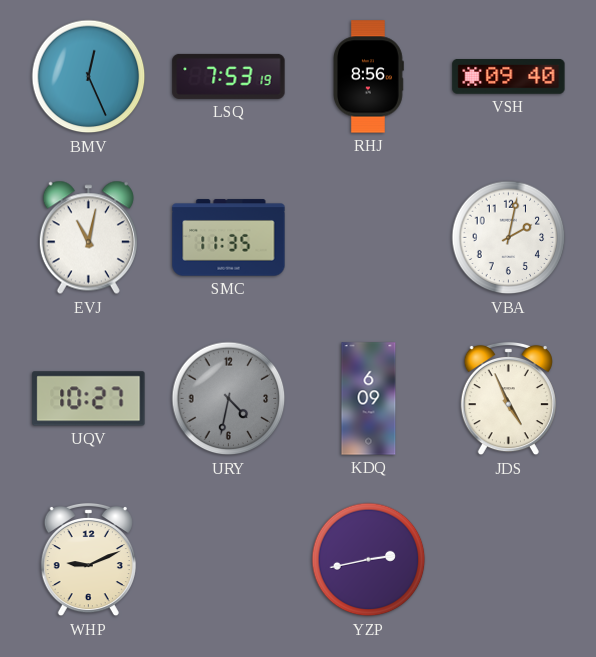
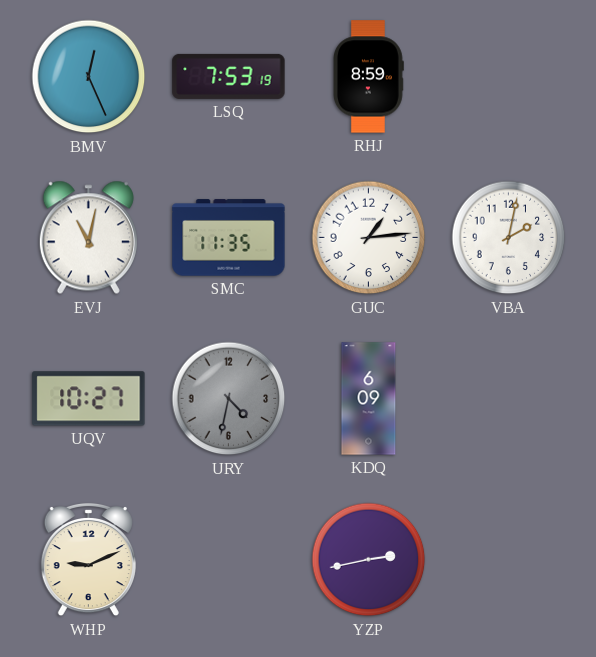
RHJ: 8:56 -> 8:59
VSH: 09:40 -> none
GUC: none -> 1:14
JDS: 4:56 -> none
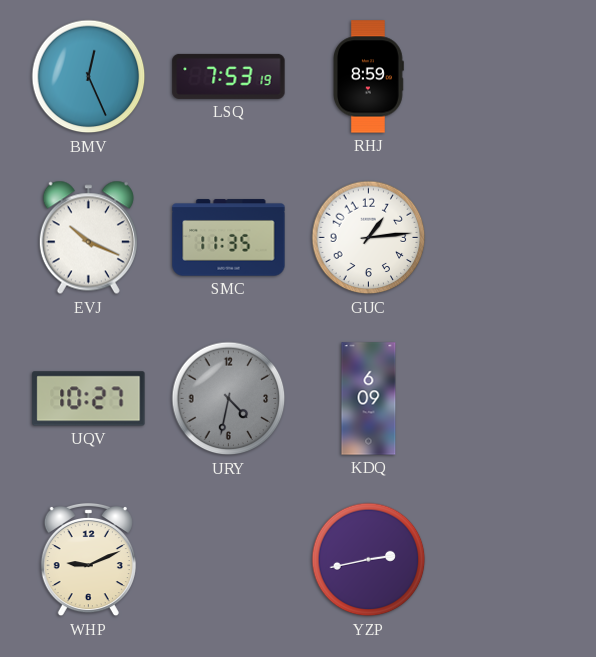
EVJ: 11:02 -> 10:19
VBA: 2:02 -> none
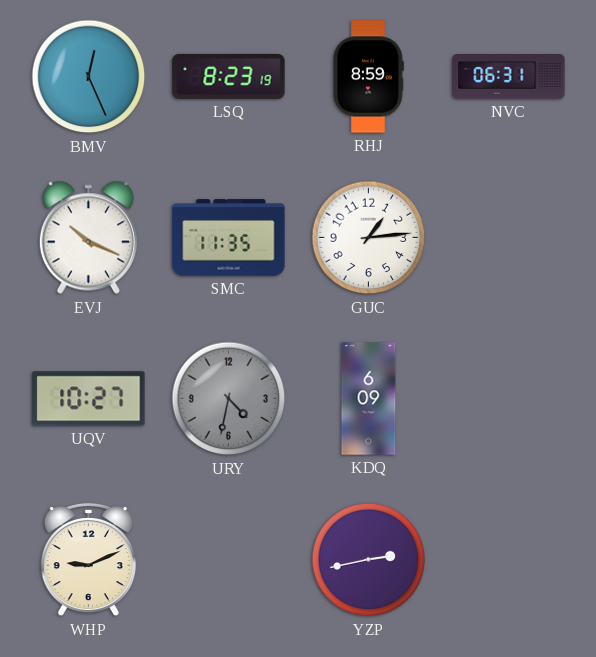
LSQ: 7:53 -> 8:23
NVC: none -> 06:31
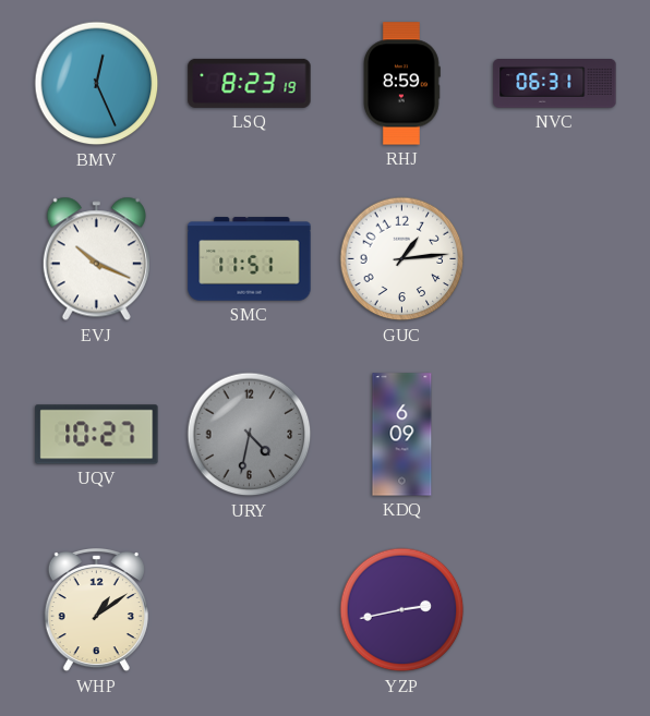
SMC: 11:35 -> 11:51
WHP: 9:11 -> 1:09
